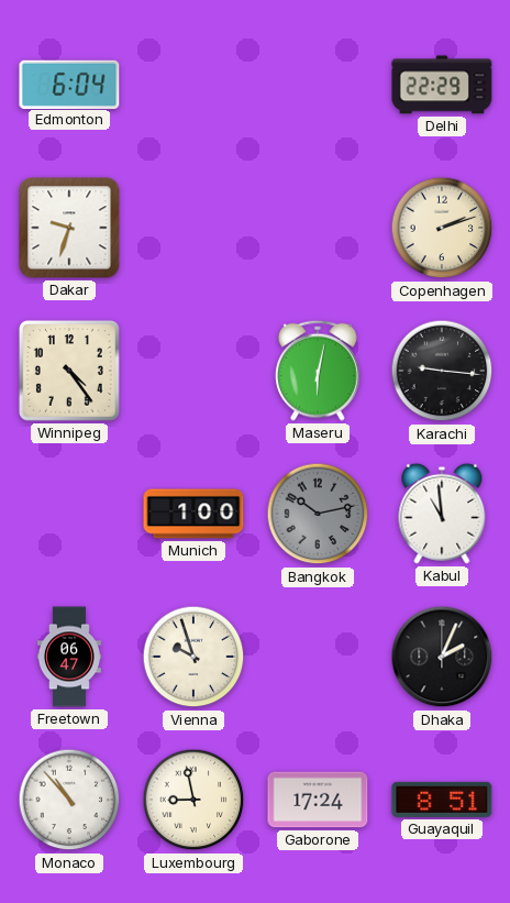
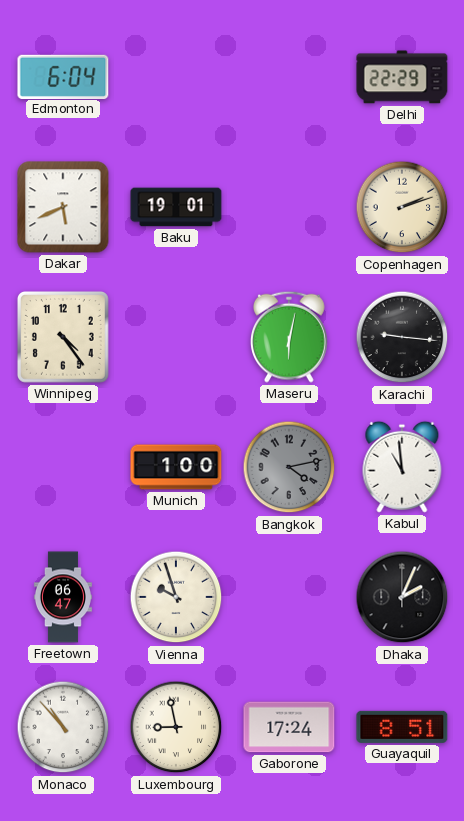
Dakar: 9:33 -> 5:41
Baku: none -> 19:01
Bangkok: 10:13 -> 4:13
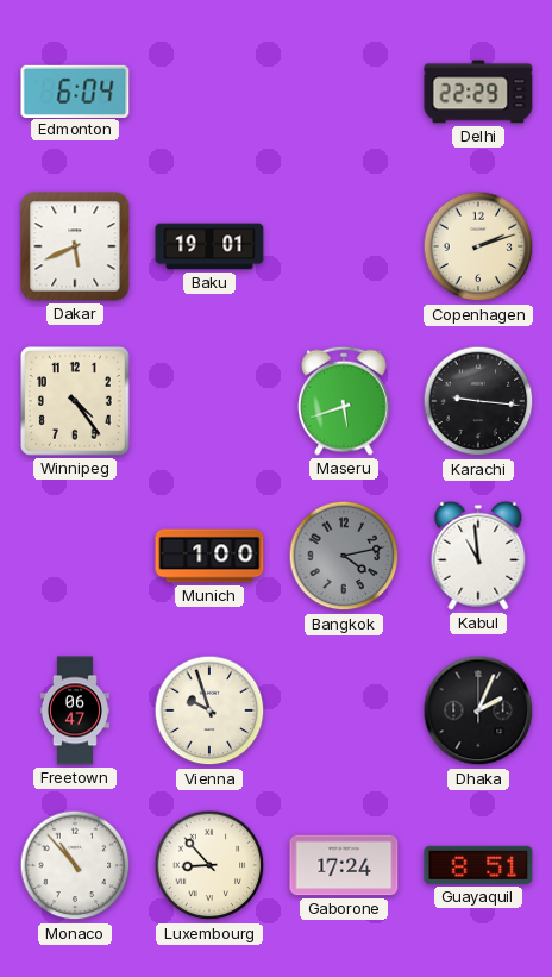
Maseru: 6:02 -> 5:42
Luxembourg: 8:58 -> 8:53
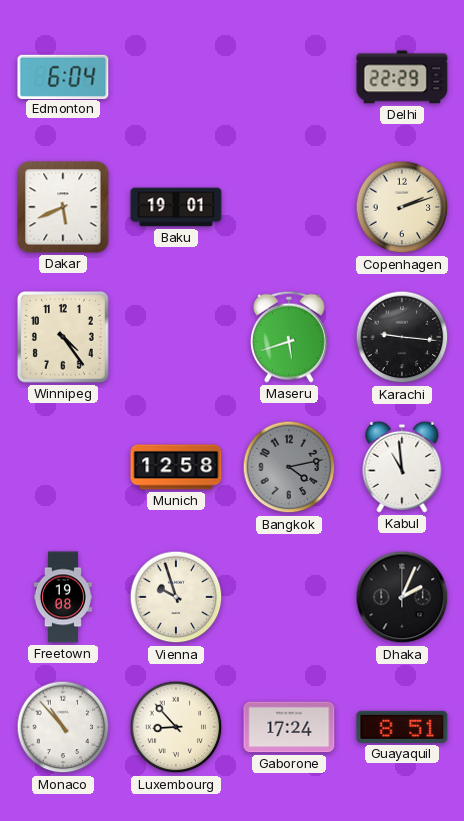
Munich: 1:00 -> 12:58
Freetown: 06:47 -> 19:08
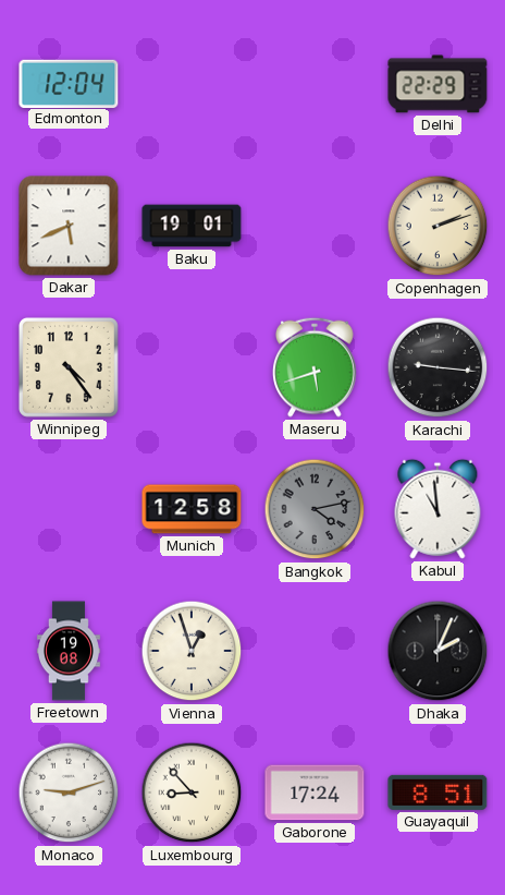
Edmonton: 6:04 -> 12:04
Vienna: 9:57 -> 12:57
Monaco: 10:53 -> 9:12
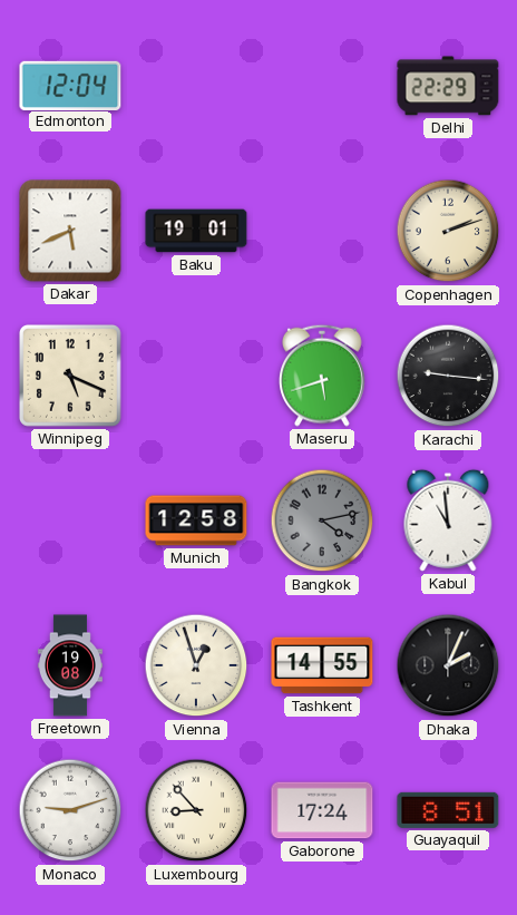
Winnipeg: 4:24 -> 5:19
Tashkent: none -> 14:55
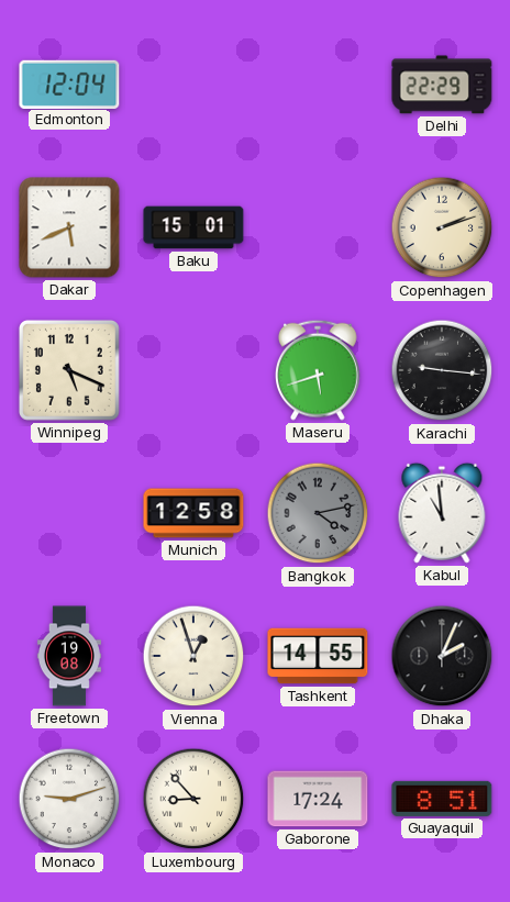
Baku: 19:01 -> 15:01
